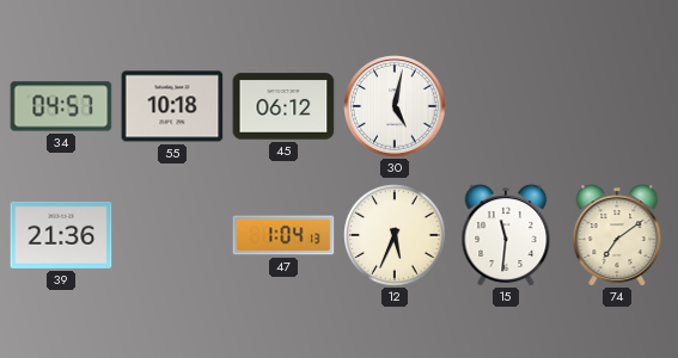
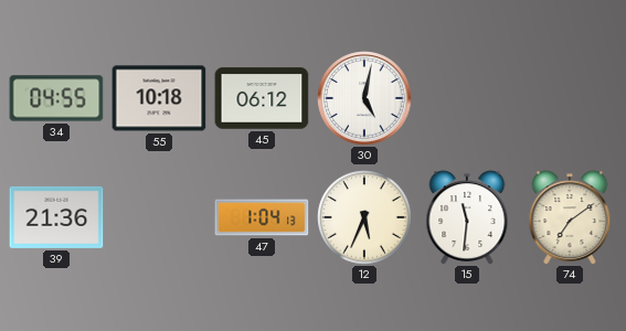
34: 04:57 -> 04:55
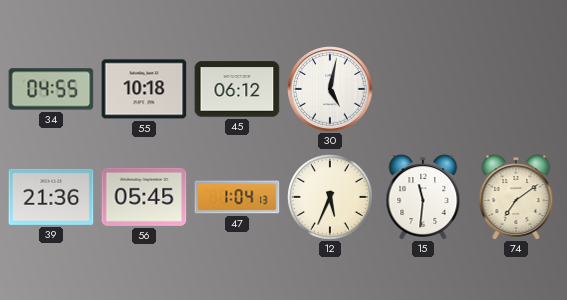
56: none -> 05:45
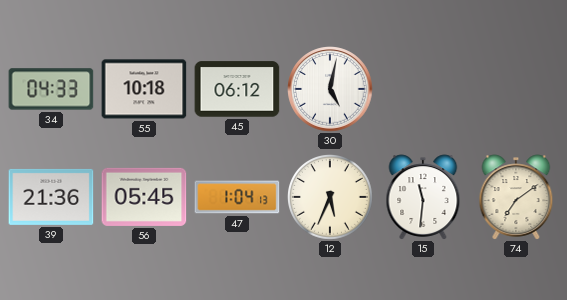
34: 04:55 -> 04:33
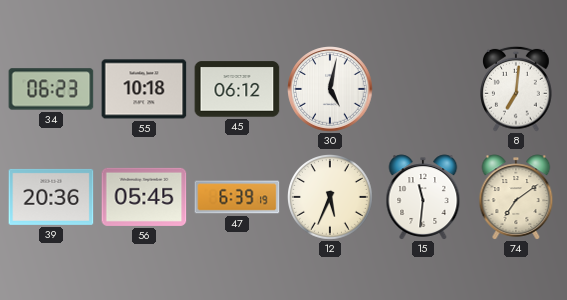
34: 04:33 -> 06:23
8: none -> 7:01
39: 21:36 -> 20:36
47: 1:04 -> 6:39
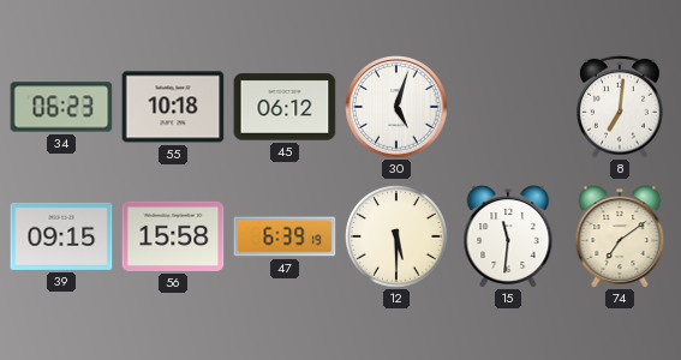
30: 5:02 -> 5:03
39: 20:36 -> 09:15
56: 05:45 -> 15:58
12: 5:34 -> 5:30
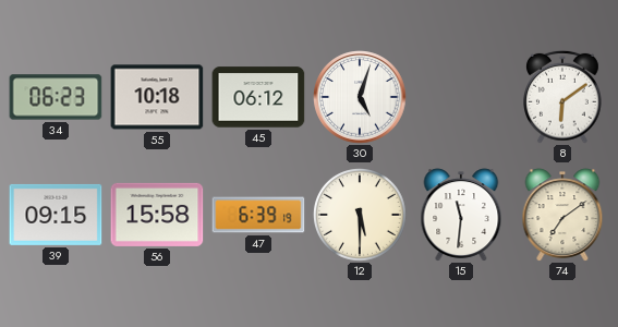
8: 7:01 -> 6:09
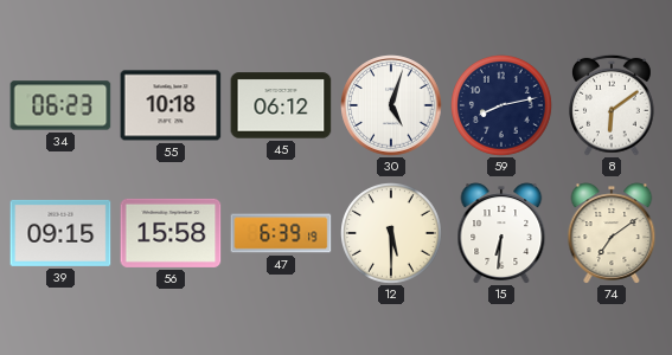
59: none -> 8:13
15: 11:31 -> 6:31
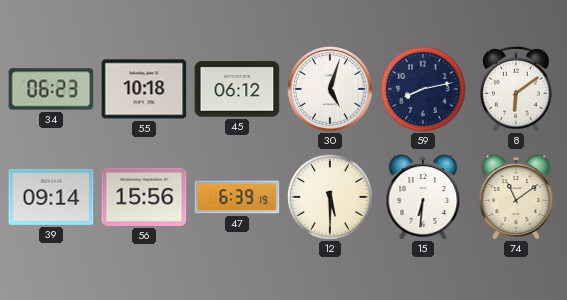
39: 09:15 -> 09:14
56: 15:58 -> 15:56
74: 7:09 -> 11:09
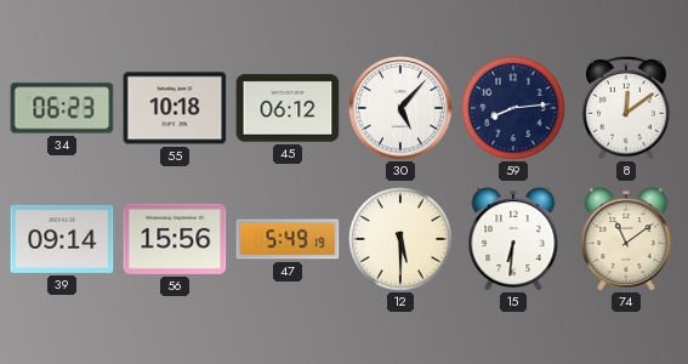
30: 5:03 -> 5:07
59: 8:13 -> 8:14
8: 6:09 -> 12:09
47: 6:39 -> 5:49
